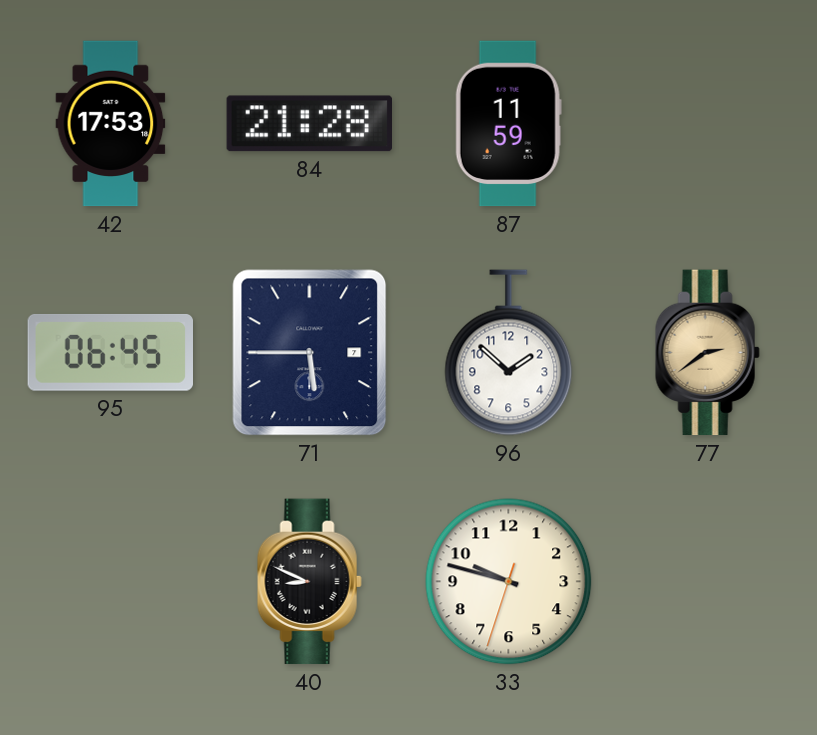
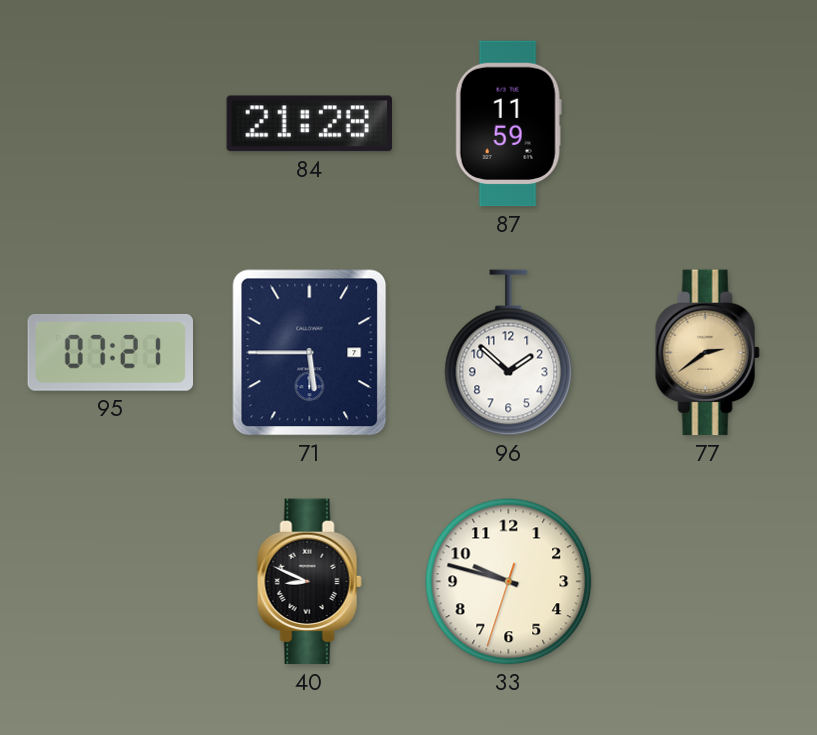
42: 17:53 -> none
95: 06:45 -> 07:21
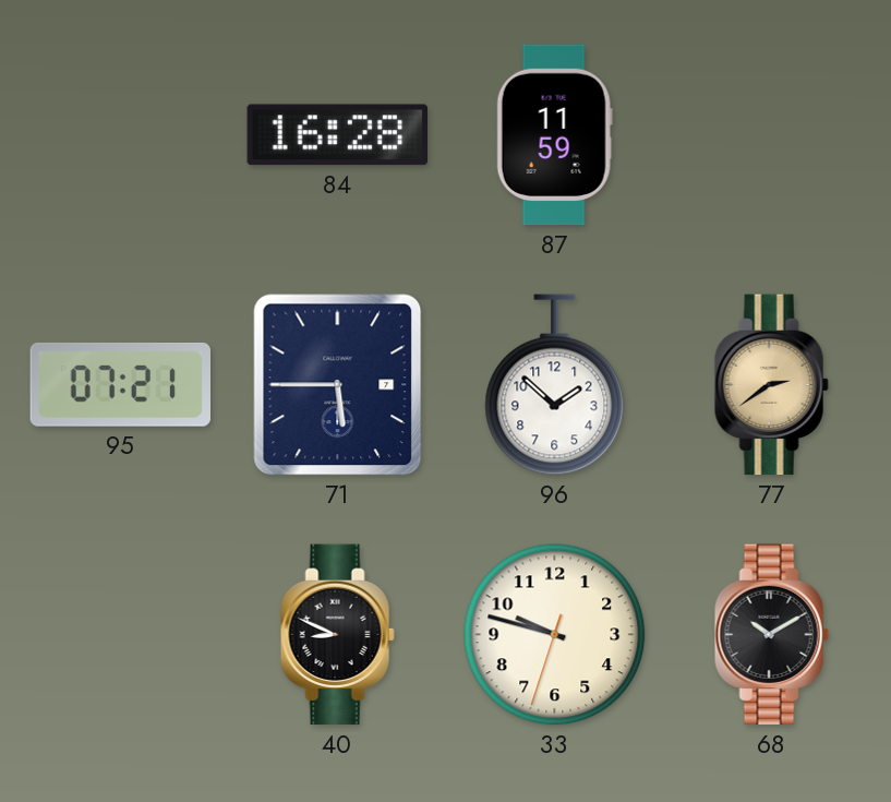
84: 21:28 -> 16:28
68: none -> 10:10
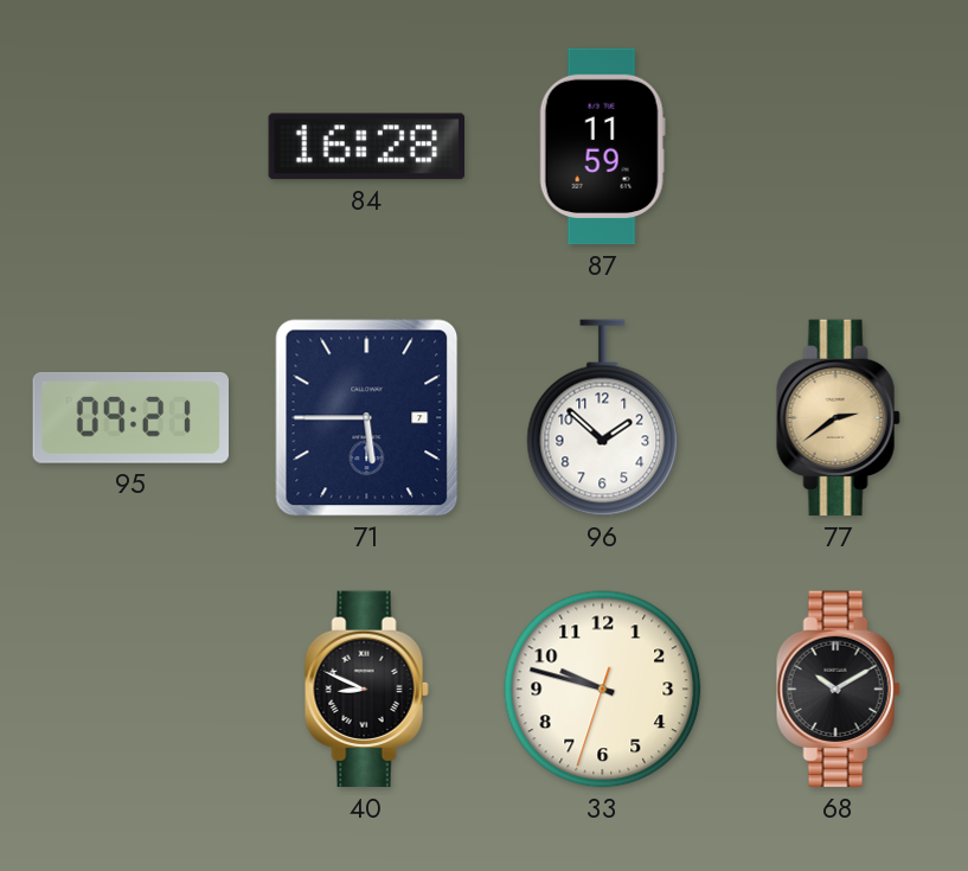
95: 07:21 -> 09:21
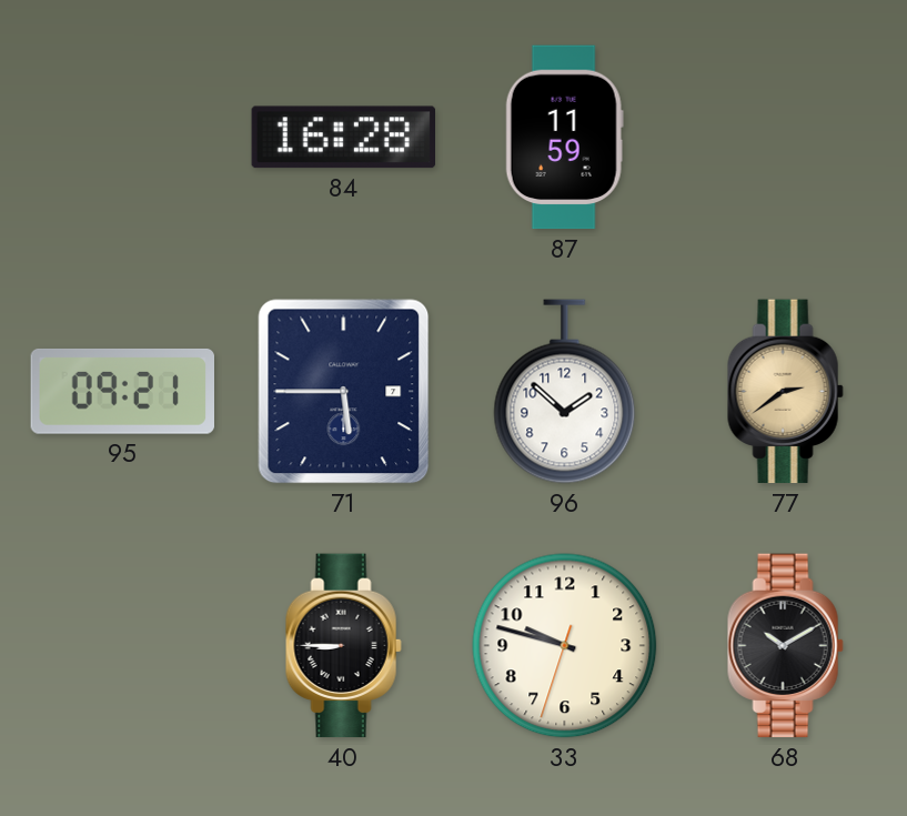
40: 8:49 -> 8:45
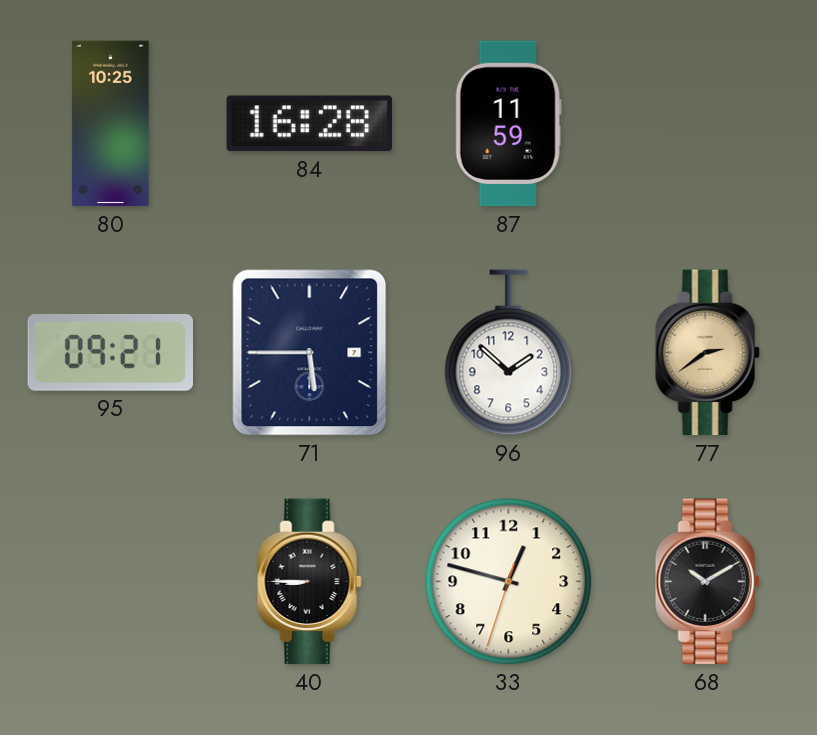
80: none -> 10:25
33: 9:47 -> 12:47
